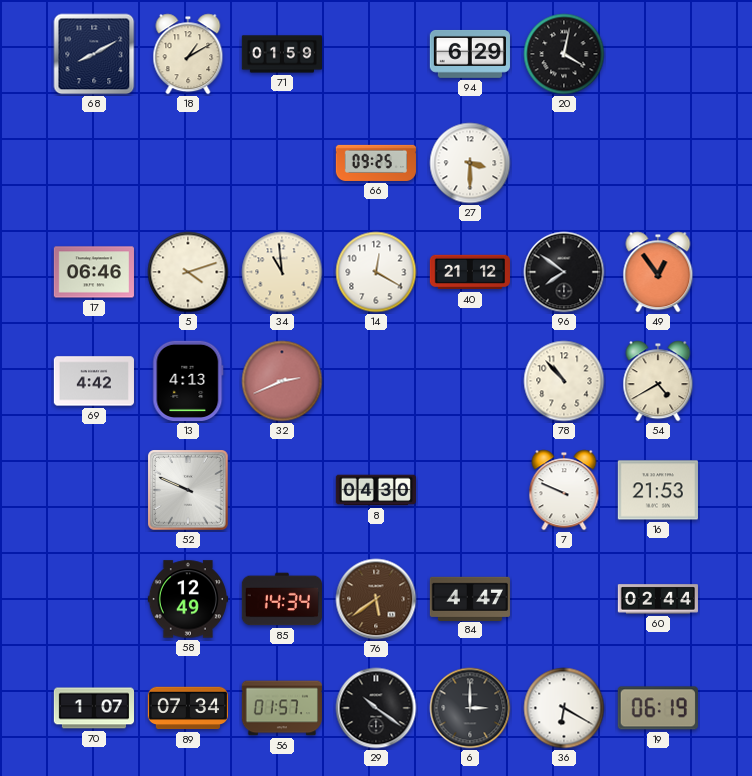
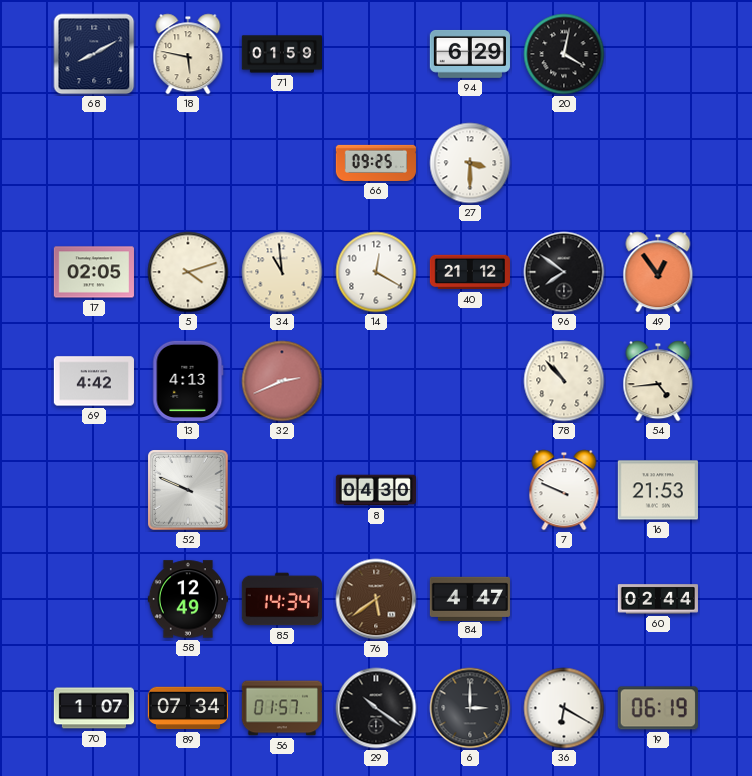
18: 1:10 -> 5:47
17: 06:46 -> 02:05
54: 4:40 -> 4:44
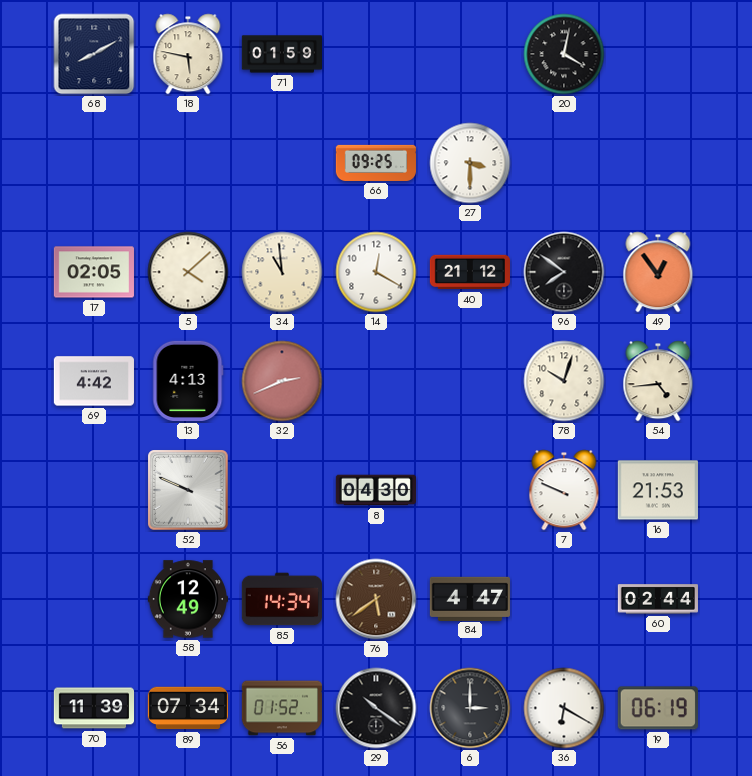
94: 6:29 -> none
5: 4:12 -> 4:08
78: 10:53 -> 10:03
70: 1:07 -> 11:39
56: 01:57 -> 01:52
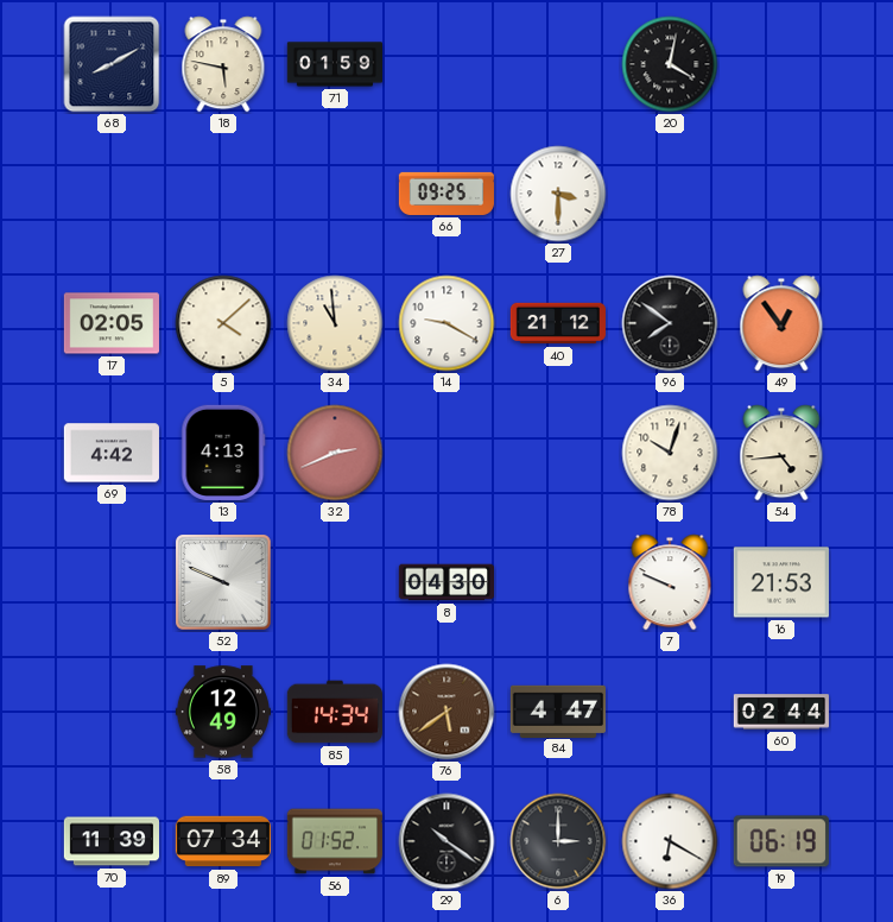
14: 12:20 -> 9:20
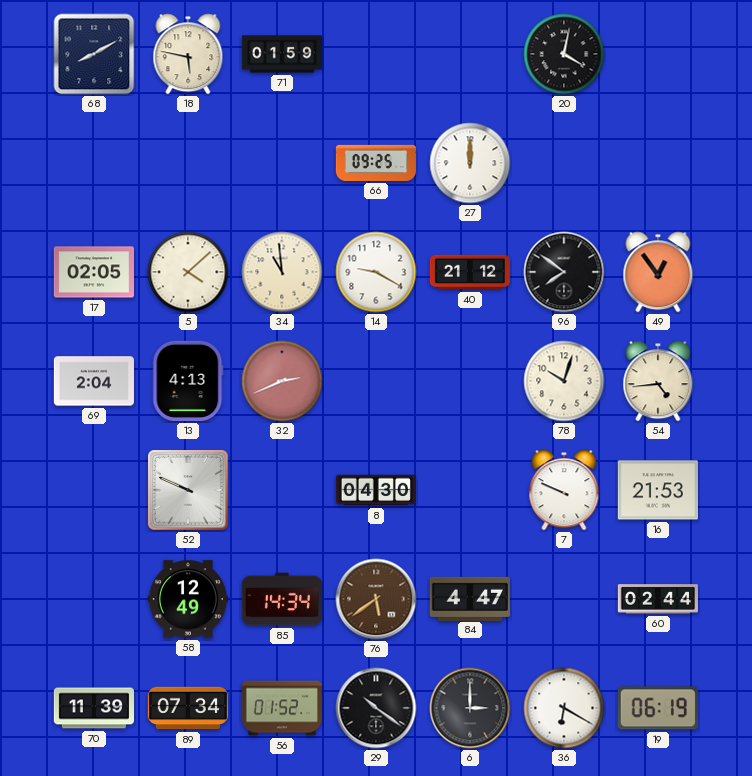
27: 3:30 -> 12:00
69: 4:42 -> 2:04
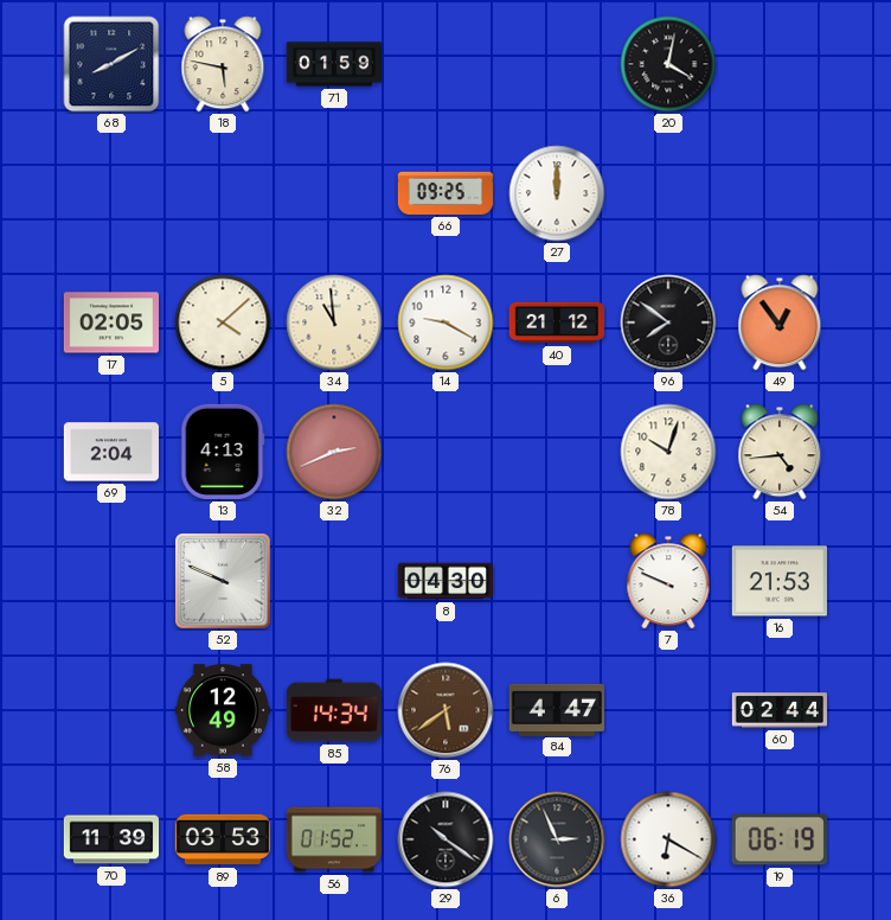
89: 07:34 -> 03:53
6: 3:00 -> 2:56
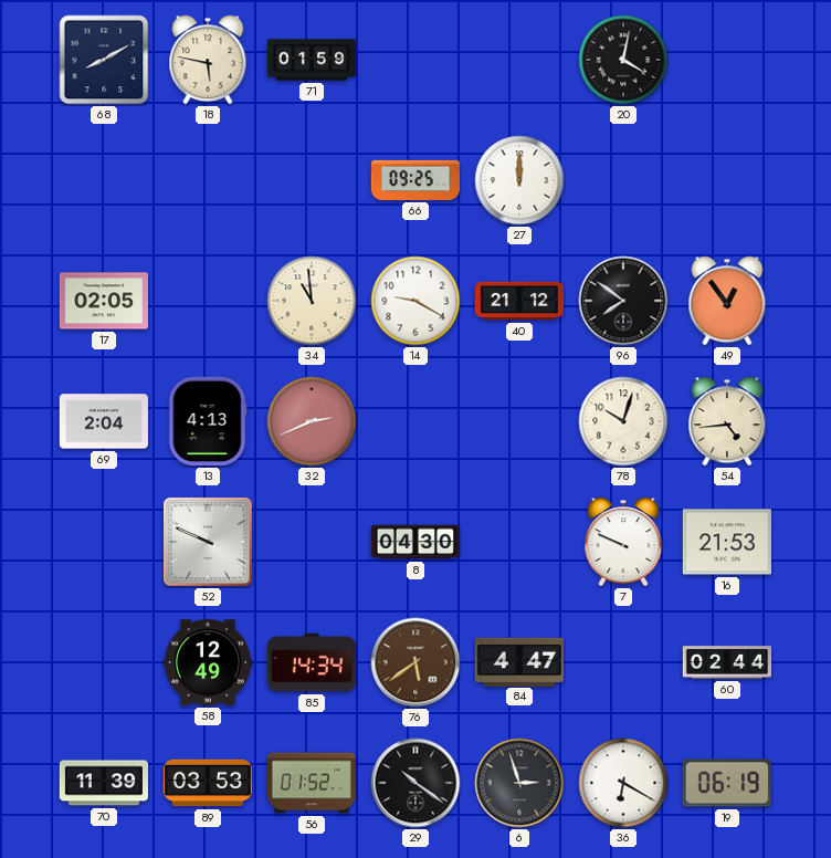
5: 4:08 -> none
6: 2:56 -> 2:57
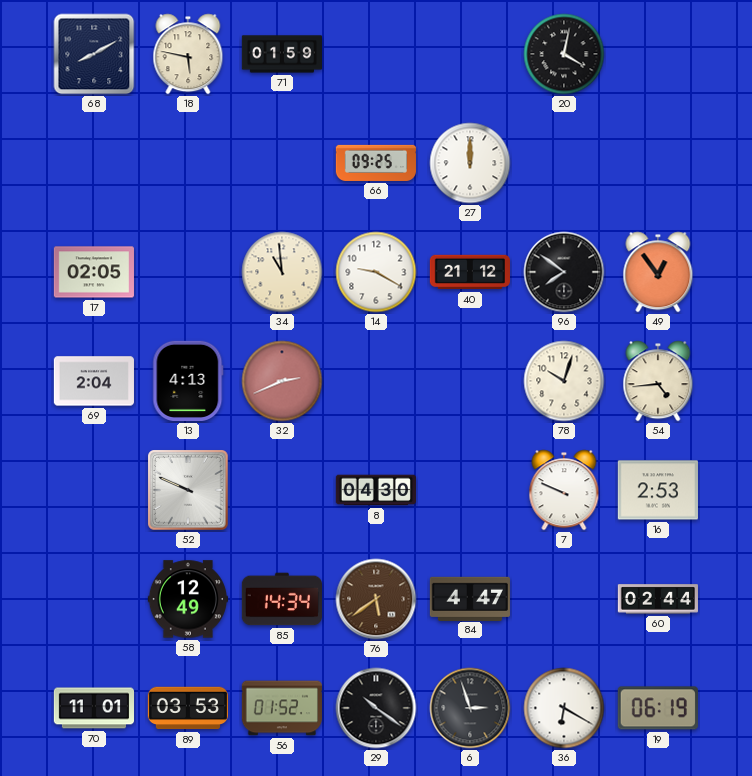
16: 21:53 -> 2:53
70: 11:39 -> 11:01
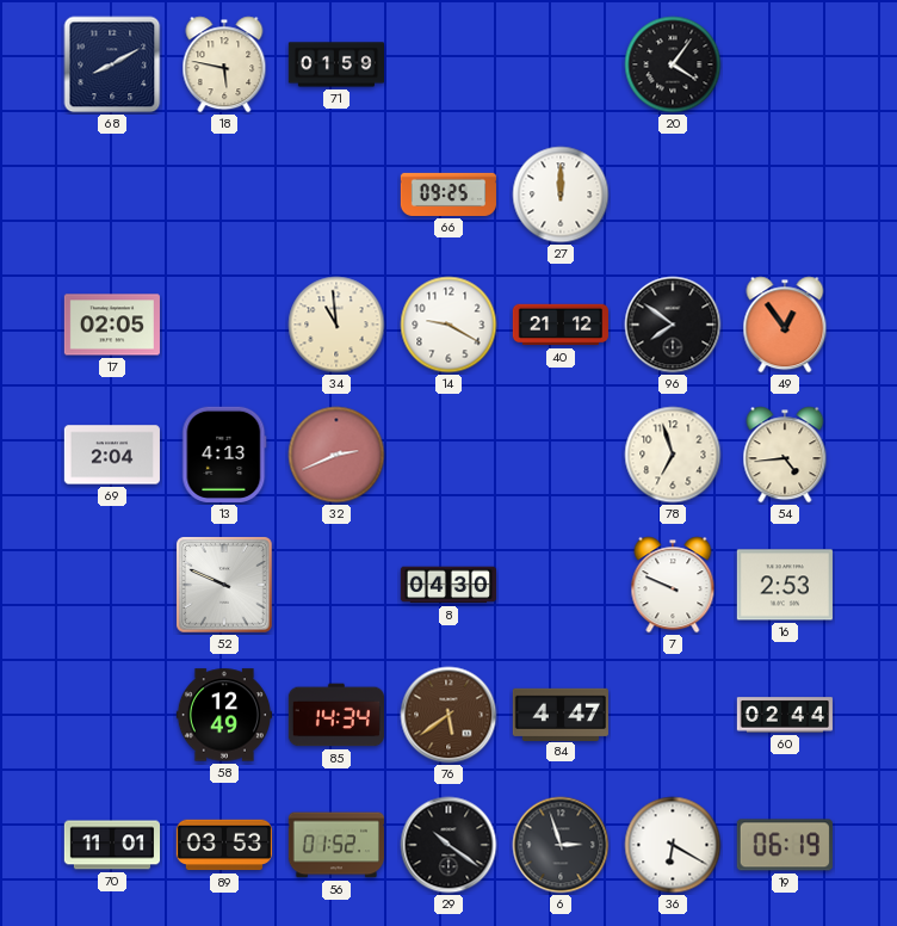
20: 4:02 -> 4:06
78: 10:03 -> 6:57
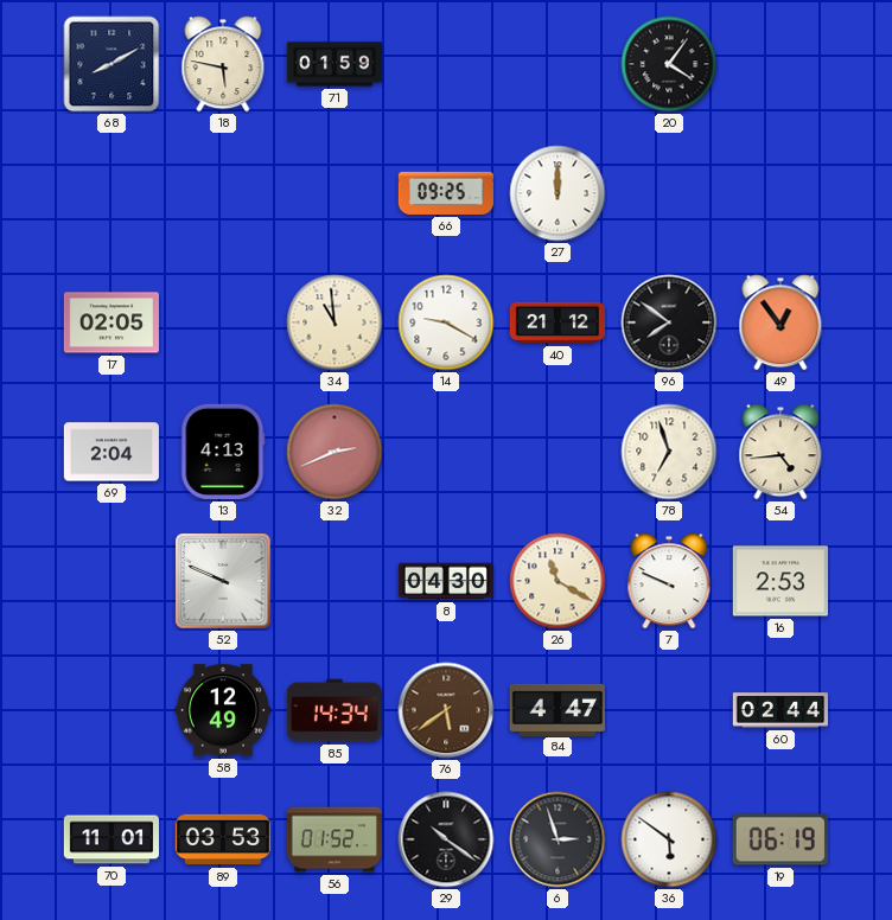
26: none -> 11:20
36: 6:20 -> 5:51
